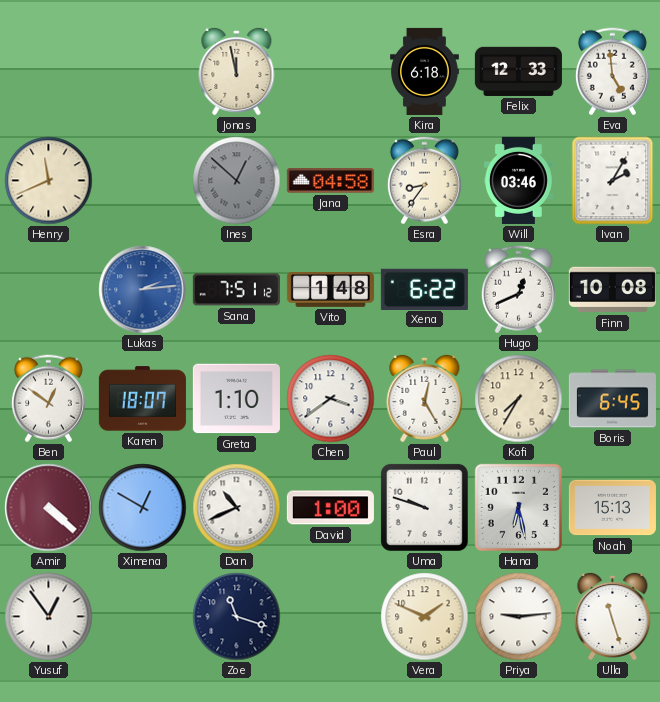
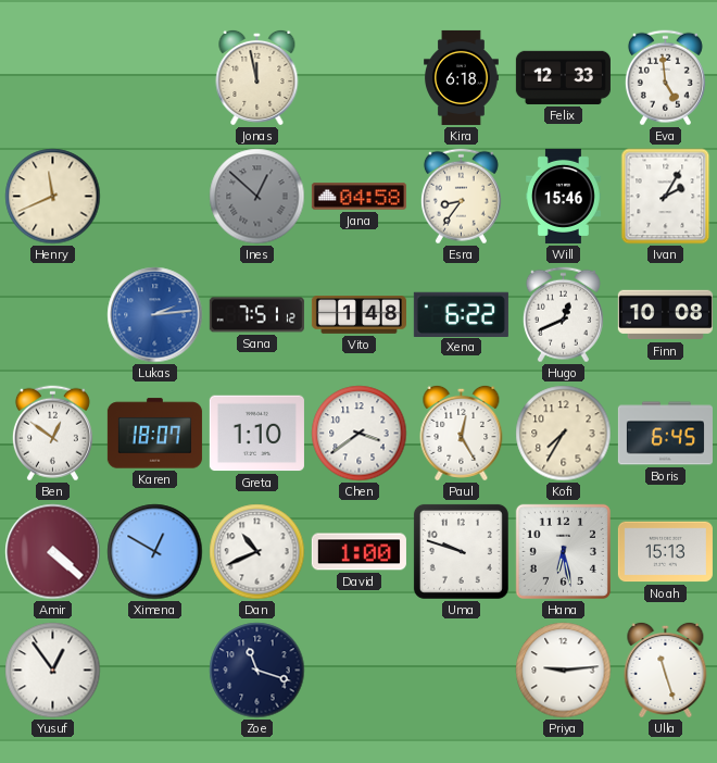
Will: 03:46 -> 15:46
Vera: 1:49 -> none
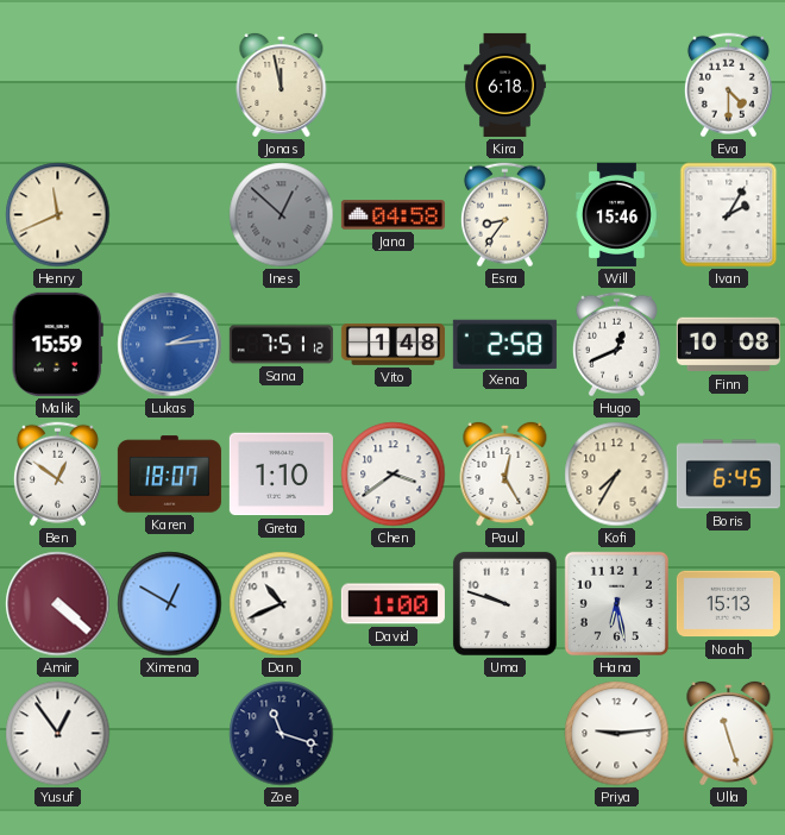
Felix: 12:33 -> none
Eva: 4:59 -> 4:30
Malik: none -> 15:59
Xena: 6:22 -> 2:58
